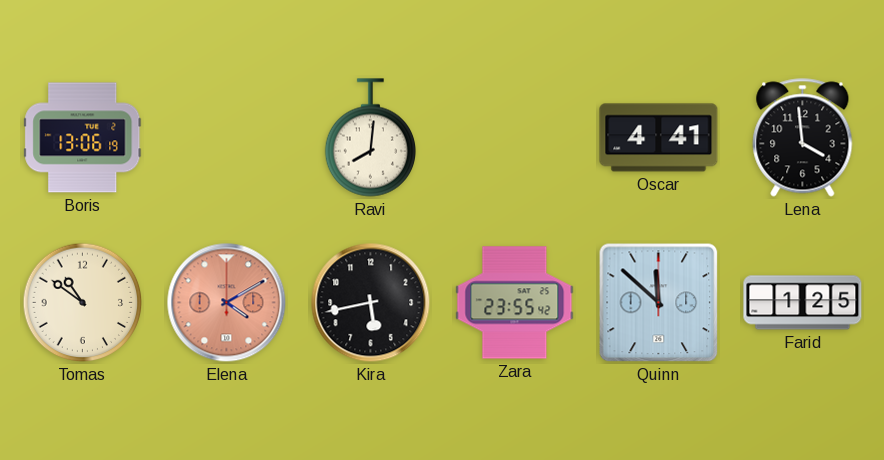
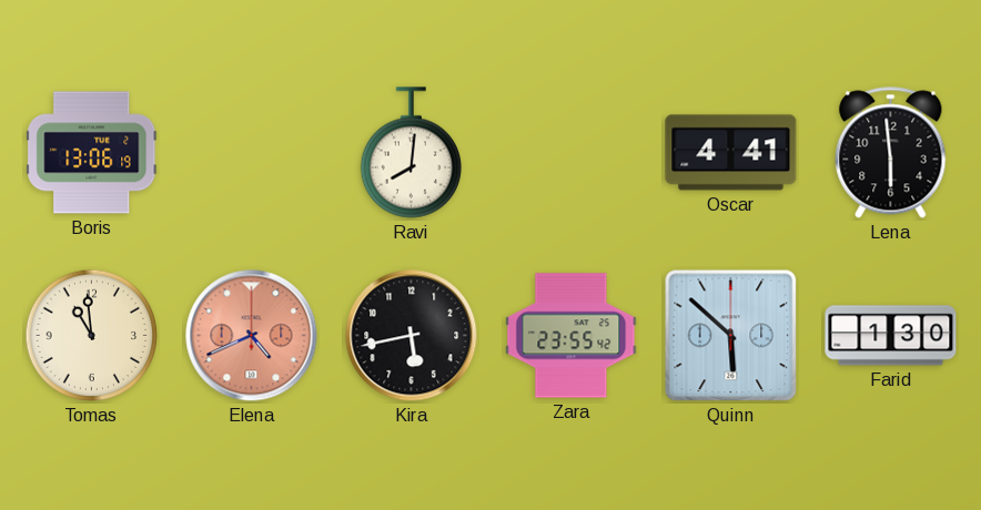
Lena: 3:59 -> 5:59
Tomas: 10:51 -> 10:59
Elena: 4:10 -> 4:41
Quinn: 11:52 -> 5:52
Farid: 1:25 -> 1:30
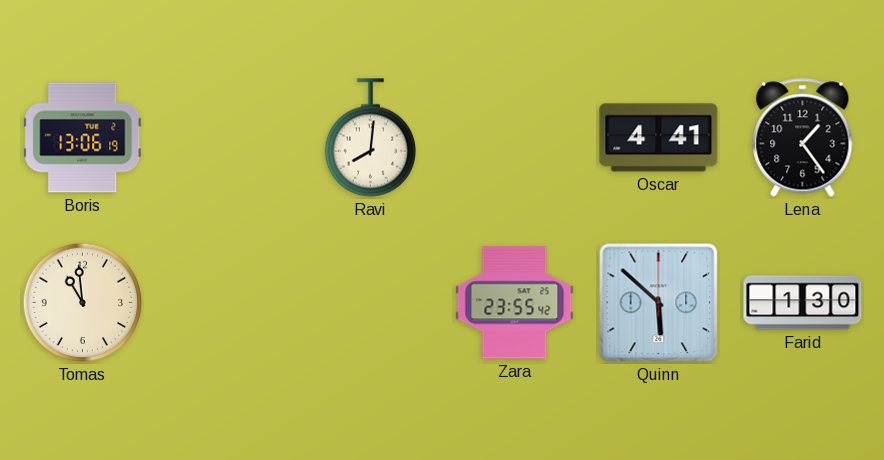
Lena: 5:59 -> 1:24
Elena: 4:41 -> none
Kira: 5:43 -> none
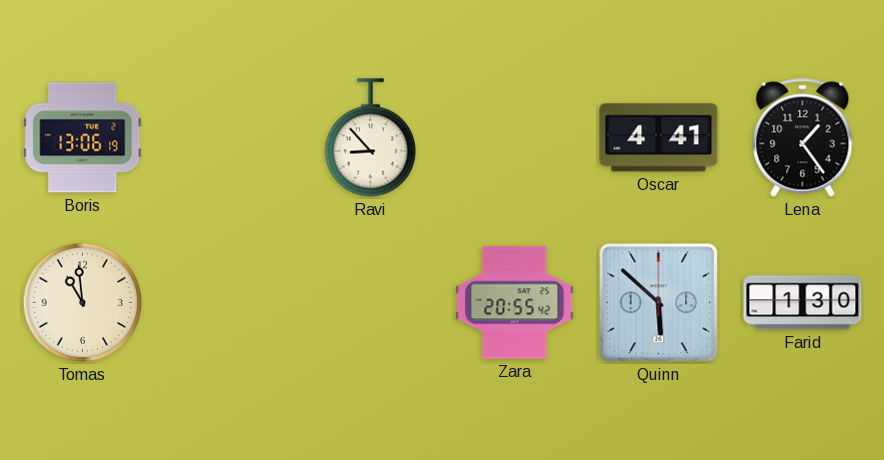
Ravi: 8:01 -> 8:53
Zara: 23:55 -> 20:55
